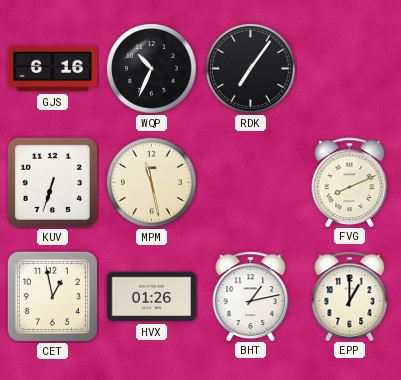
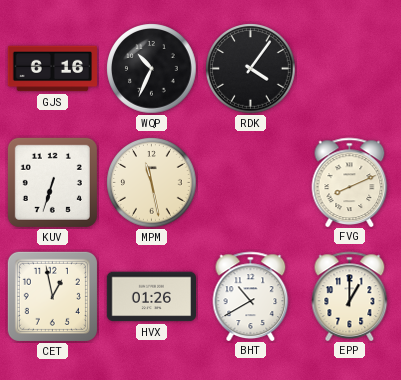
RDK: 7:06 -> 4:06
BHT: 1:13 -> 10:40
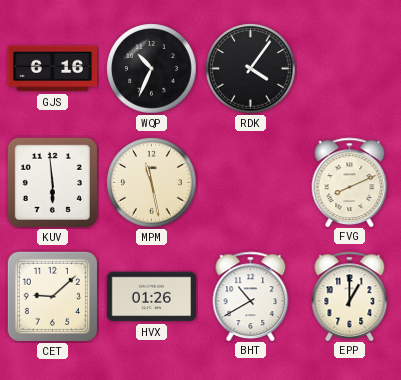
KUV: 6:33 -> 5:59
CET: 12:58 -> 9:08
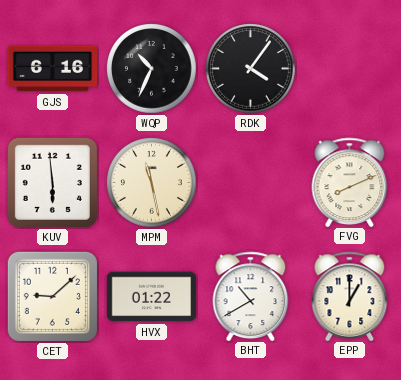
HVX: 01:26 -> 01:22
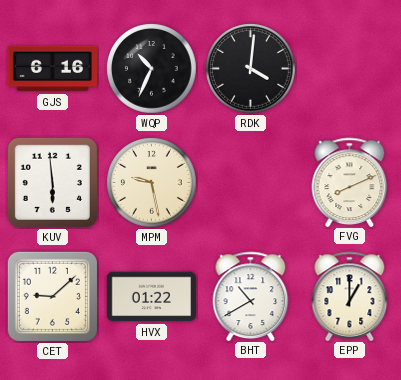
RDK: 4:06 -> 4:01
MPM: 11:28 -> 9:28
